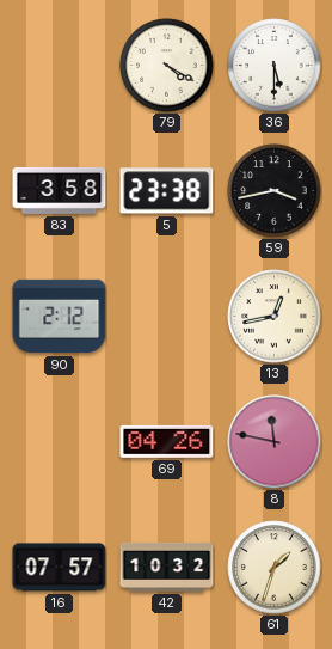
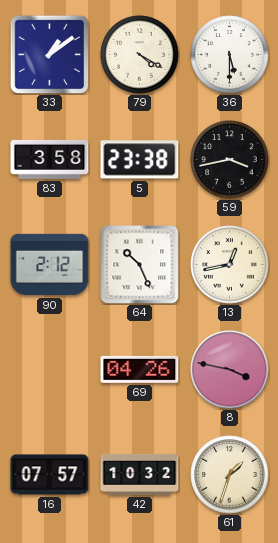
33: none -> 1:09
64: none -> 10:26
8: 11:47 -> 3:47
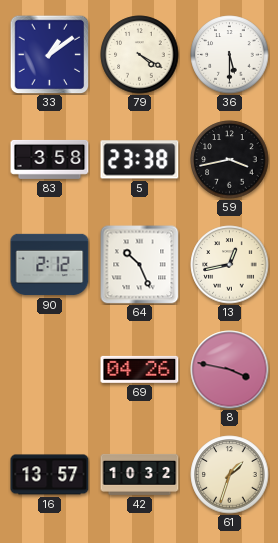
16: 07:57 -> 13:57
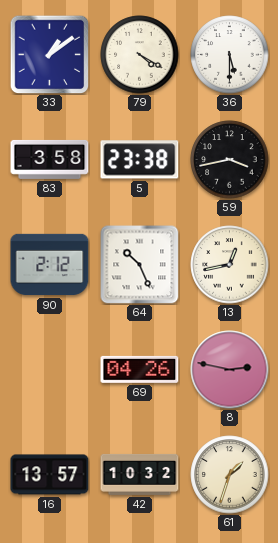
8: 3:47 -> 2:47
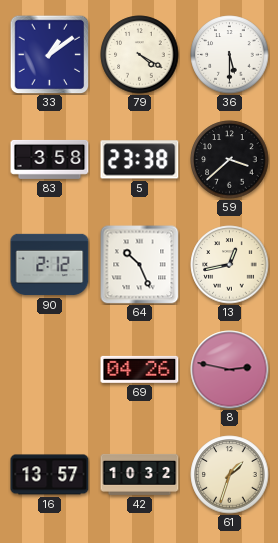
59: 3:43 -> 3:38
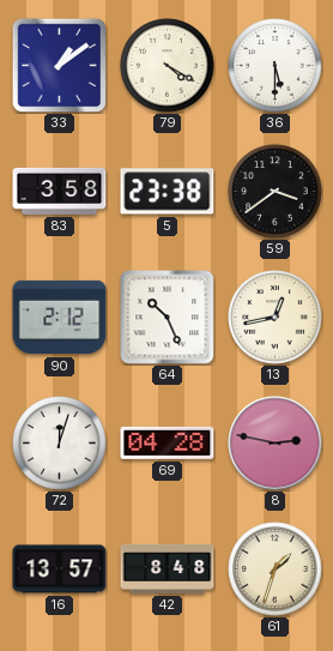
59: 3:38 -> 3:39
72: none -> 12:03
69: 04:26 -> 04:28
42: 10:32 -> 8:48
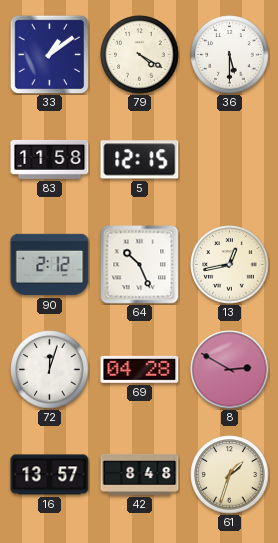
83: 3:58 -> 11:58
5: 23:38 -> 12:15
59: 3:39 -> none
8: 2:47 -> 2:50
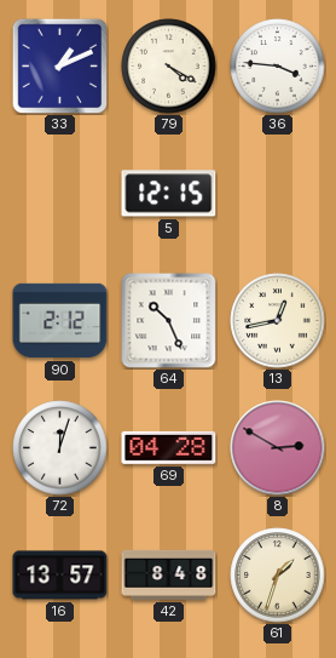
33: 1:09 -> 1:11
36: 5:30 -> 3:46
83: 11:58 -> none
